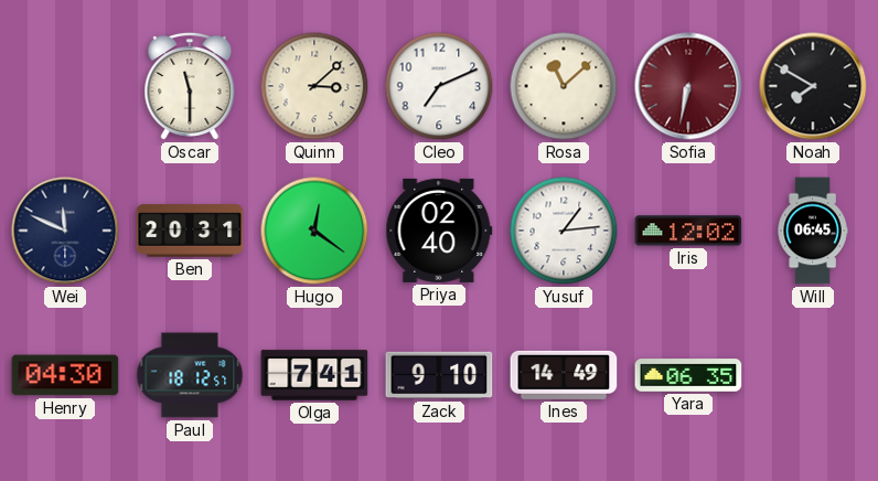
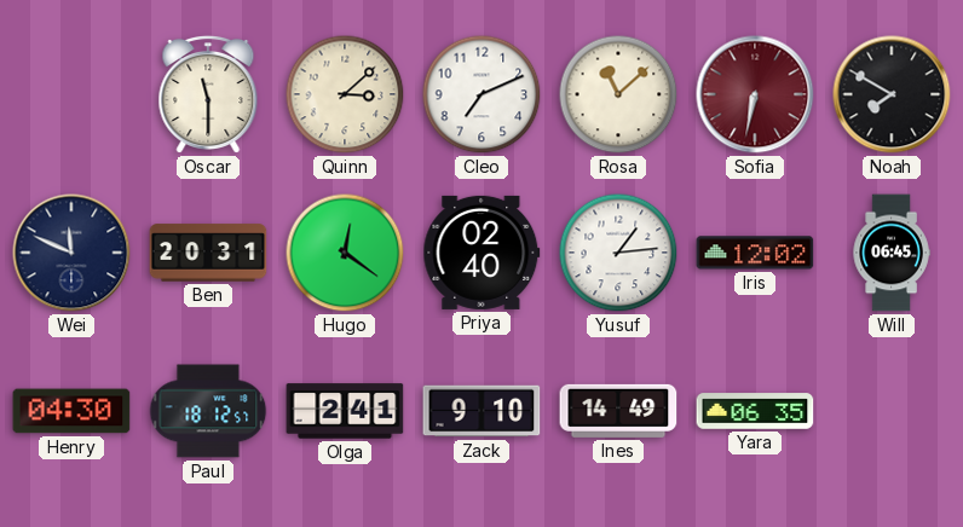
Olga: 7:41 -> 2:41
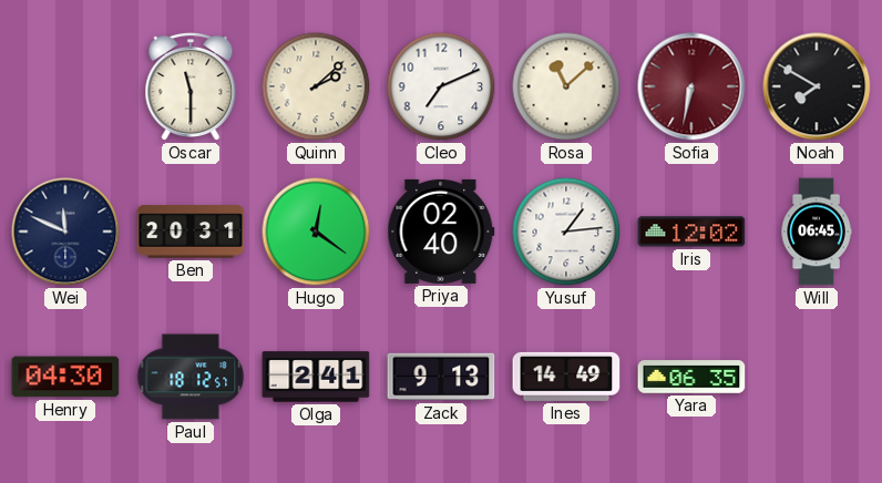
Quinn: 3:08 -> 2:08
Zack: 9:10 -> 9:13
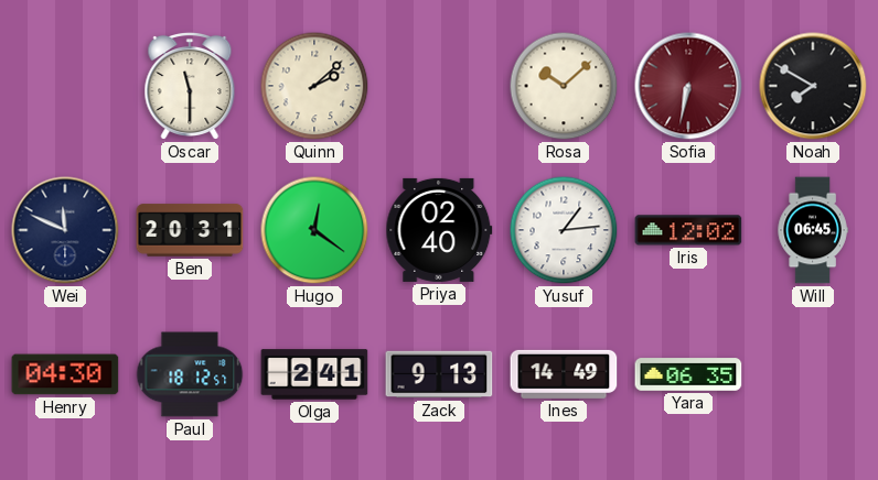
Cleo: 7:11 -> none
Rosa: 11:08 -> 10:08
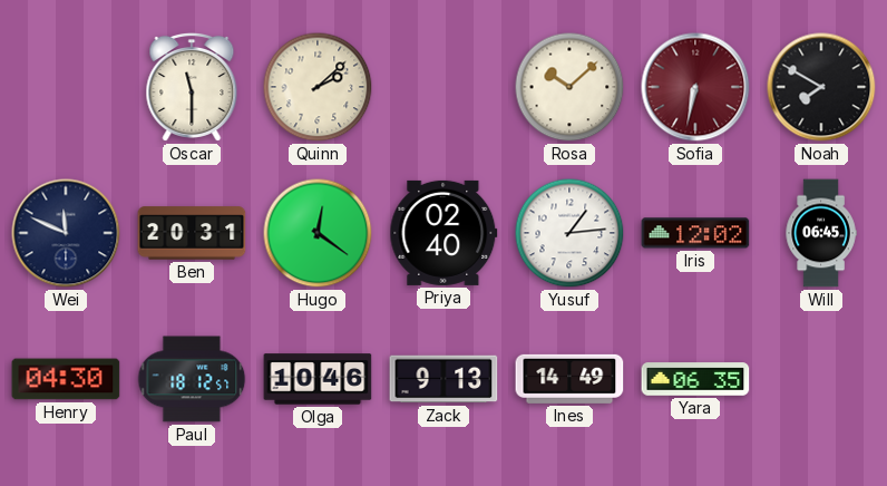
Olga: 2:41 -> 10:46
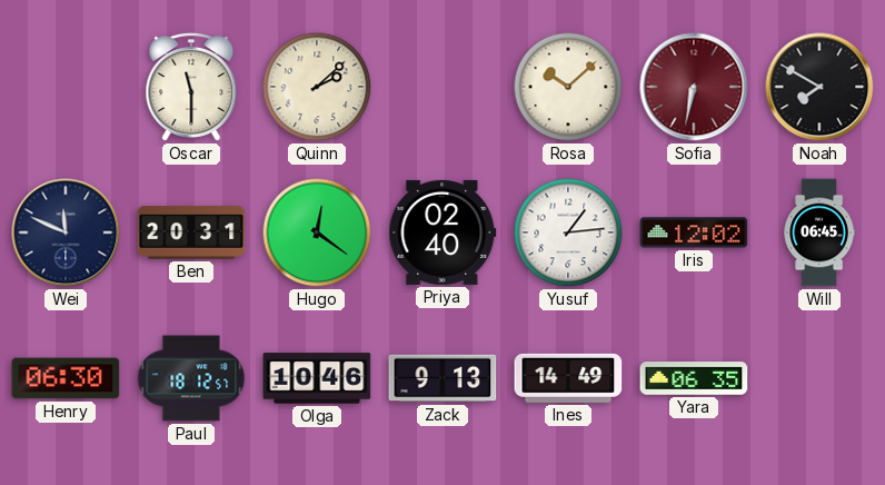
Henry: 04:30 -> 06:30
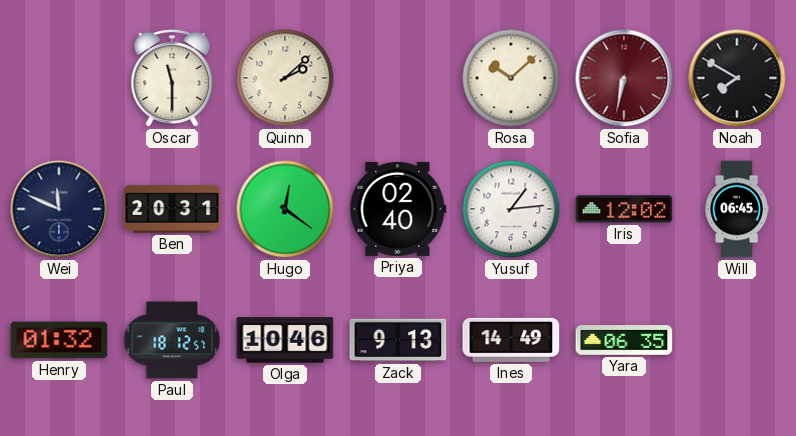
Henry: 06:30 -> 01:32
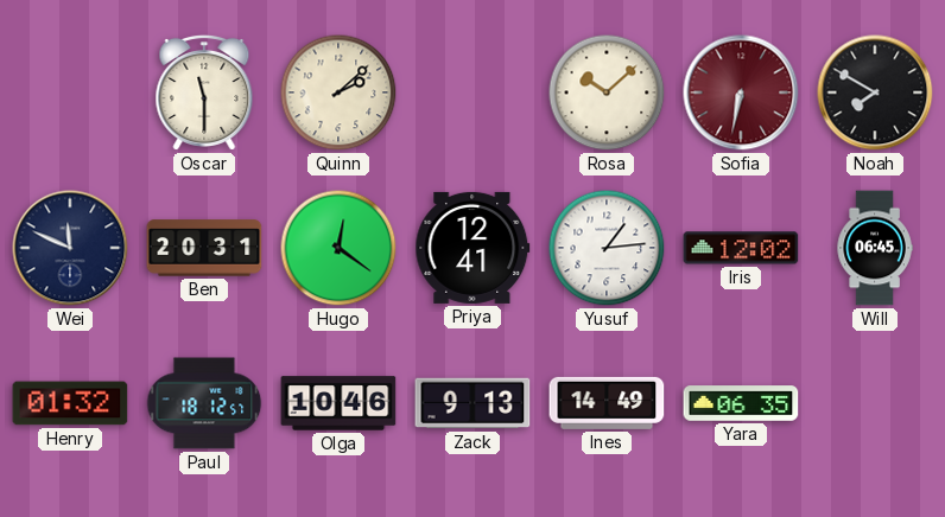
Priya: 02:40 -> 12:41
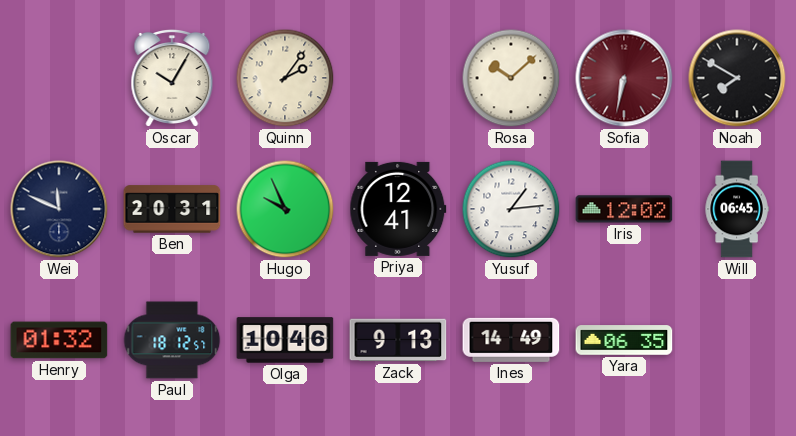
Oscar: 11:30 -> 10:05
Quinn: 2:08 -> 2:06
Hugo: 12:21 -> 9:56
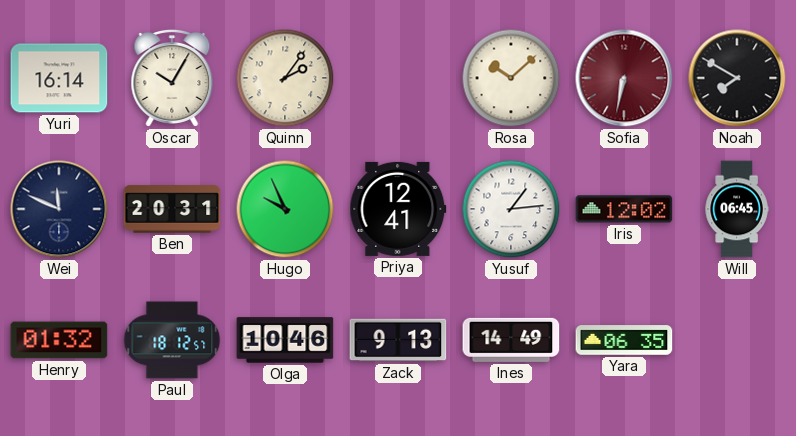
Yuri: none -> 16:14
